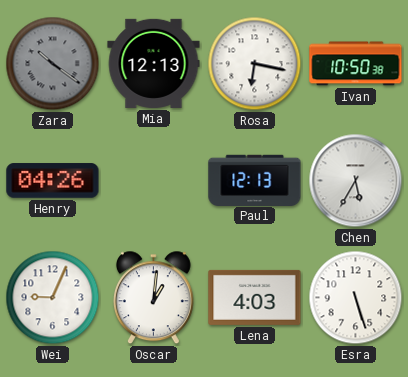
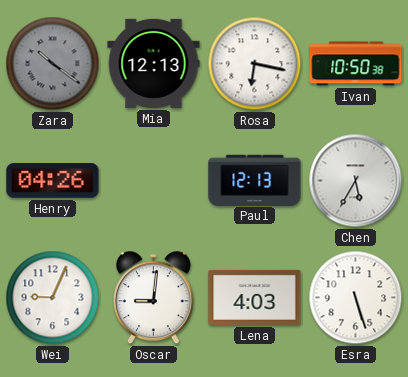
Oscar: 1:01 -> 9:01
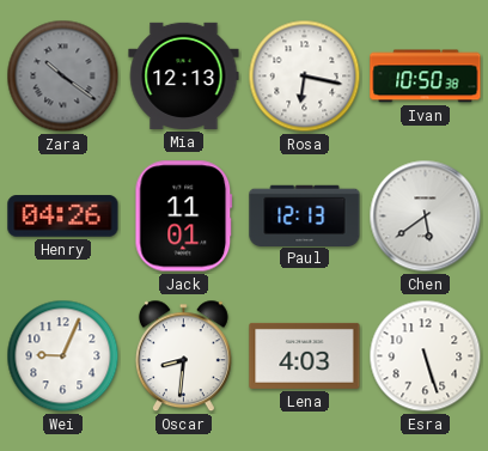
Jack: none -> 11:01
Chen: 5:35 -> 5:39
Oscar: 9:01 -> 8:31
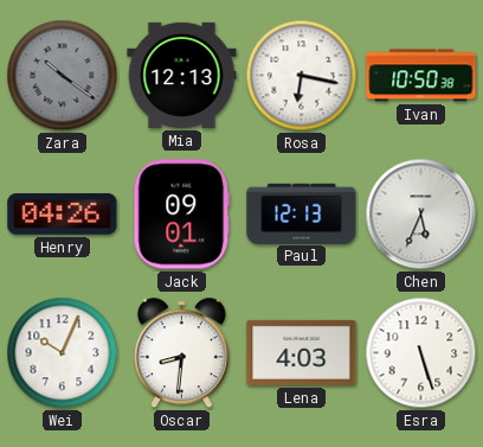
Jack: 11:01 -> 09:01
Chen: 5:39 -> 5:34
Wei: 9:04 -> 10:04
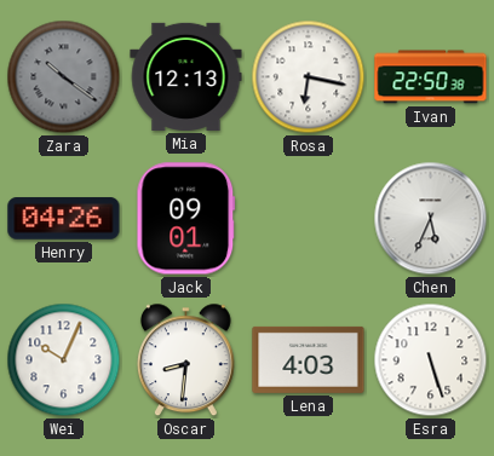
Ivan: 10:50 -> 22:50
Paul: 12:13 -> none
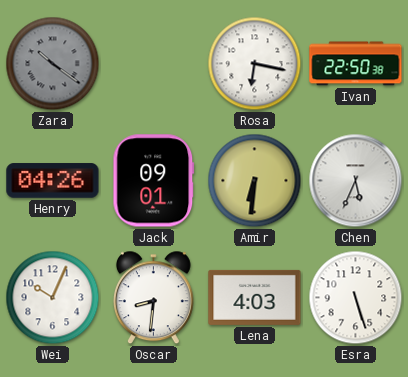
Mia: 12:13 -> none
Amir: none -> 6:31
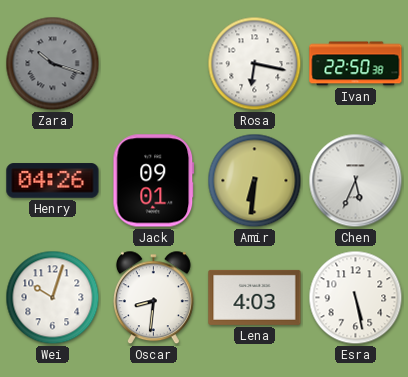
Zara: 10:21 -> 10:18
Wei: 10:04 -> 10:03
Esra: 5:27 -> 5:28
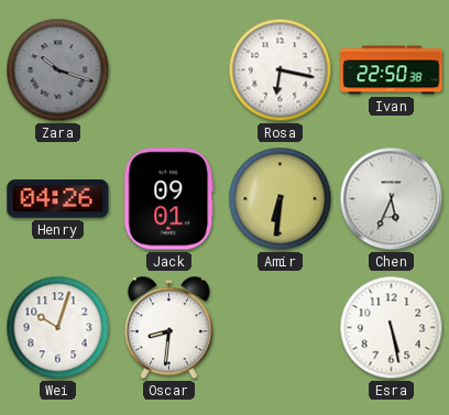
Lena: 4:03 -> none
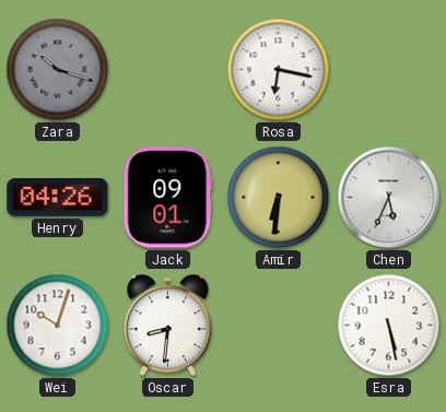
Ivan: 22:50 -> none
